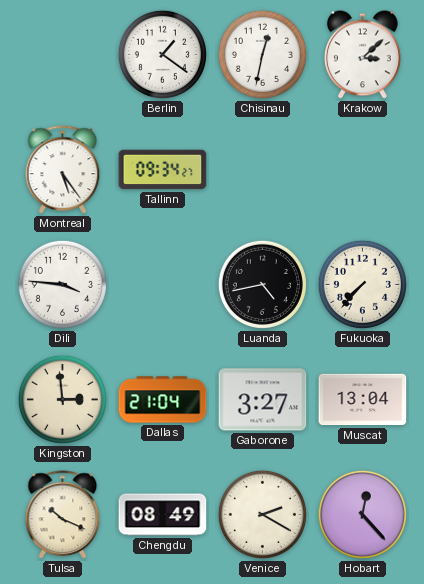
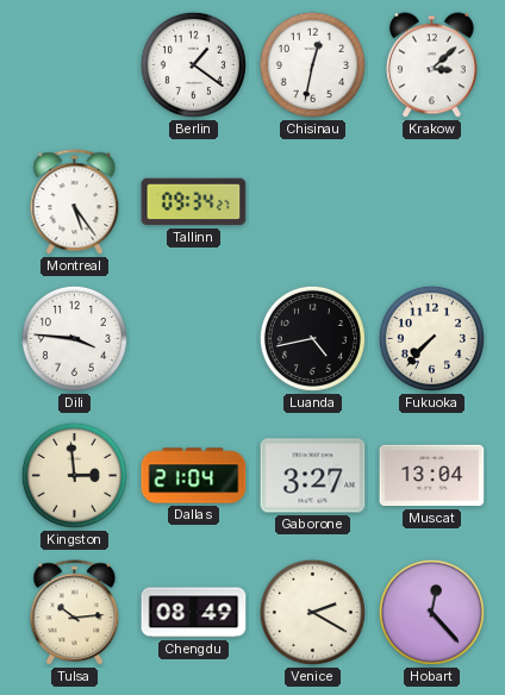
Tulsa: 10:19 -> 10:14
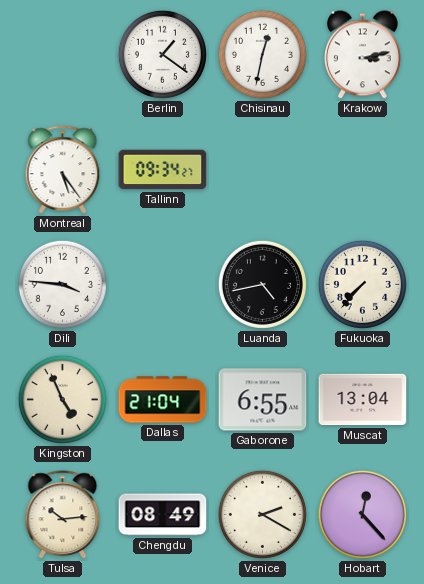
Krakow: 3:08 -> 3:13
Kingston: 2:59 -> 4:56
Gaborone: 3:27 -> 6:55
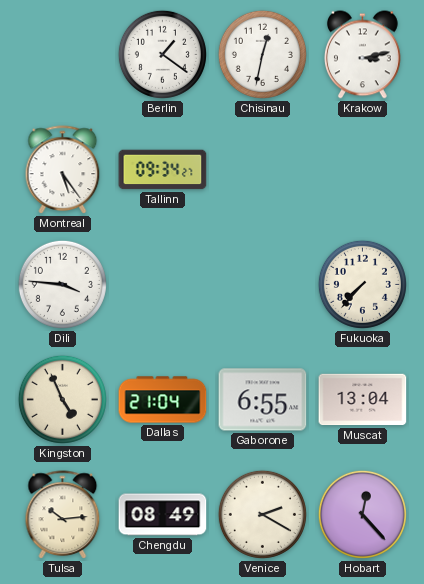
Luanda: 4:43 -> none
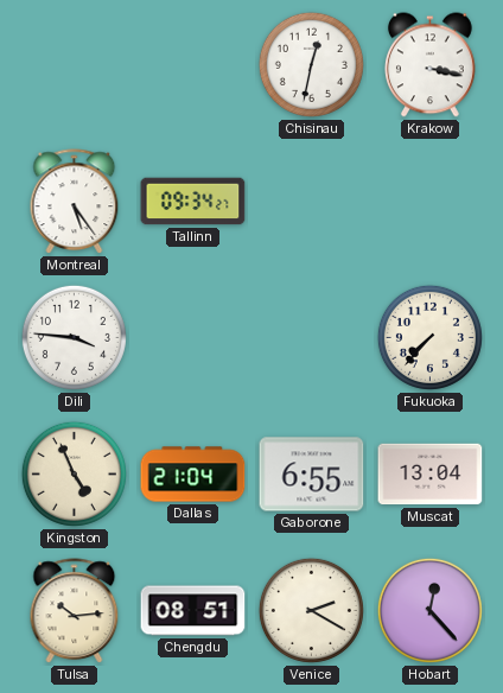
Berlin: 1:21 -> none
Krakow: 3:13 -> 3:17
Chengdu: 08:49 -> 08:51
